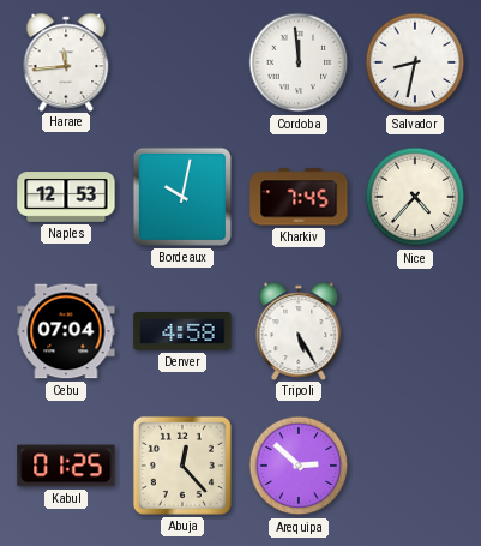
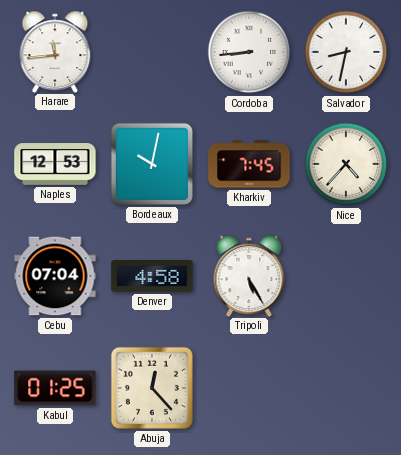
Cordoba: 11:59 -> 8:44
Arequipa: 2:52 -> none
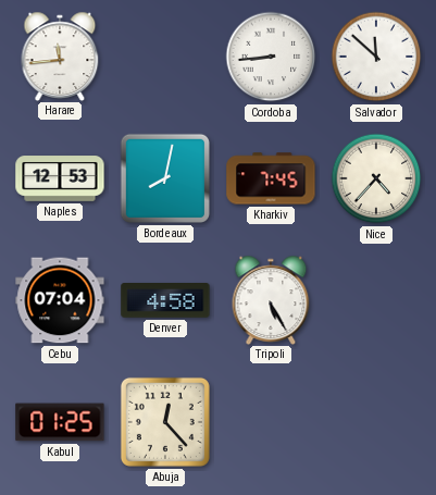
Salvador: 8:32 -> 11:52
Bordeaux: 10:02 -> 8:02
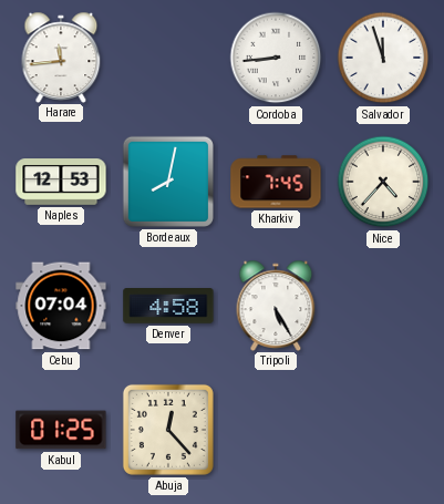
Salvador: 11:52 -> 11:57
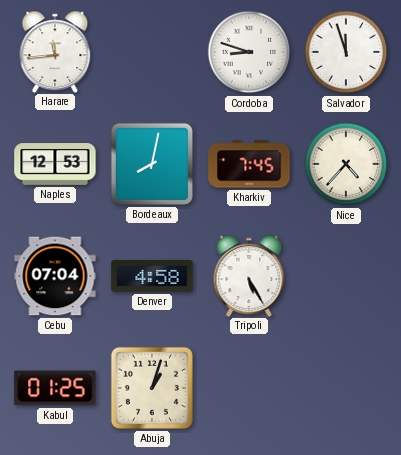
Cordoba: 8:44 -> 8:48
Abuja: 12:23 -> 1:03
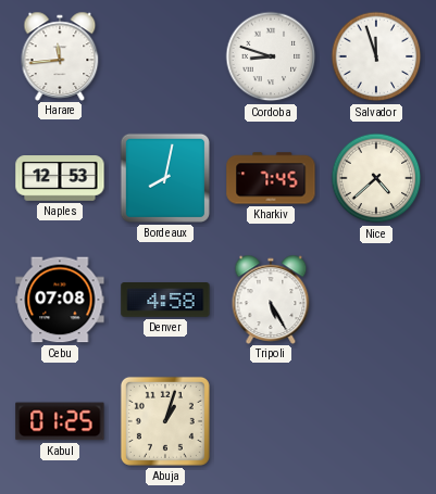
Nice: 4:37 -> 4:38
Cebu: 07:04 -> 07:08
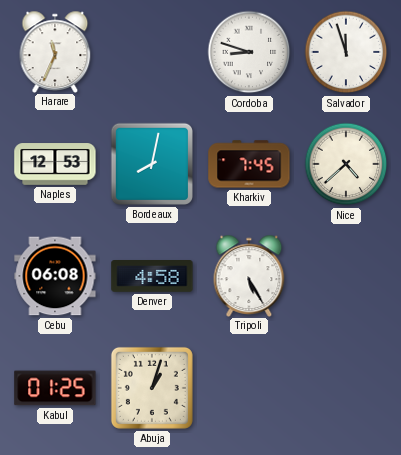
Harare: 11:44 -> 11:34
Cebu: 07:08 -> 06:08
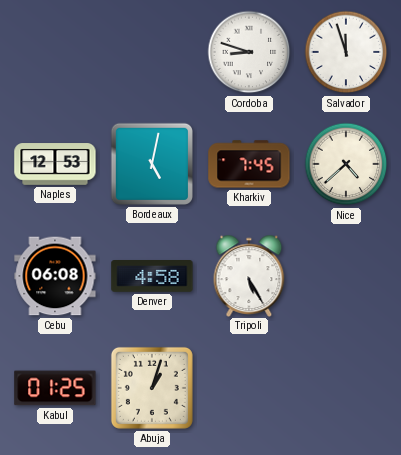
Harare: 11:34 -> none
Bordeaux: 8:02 -> 5:02
